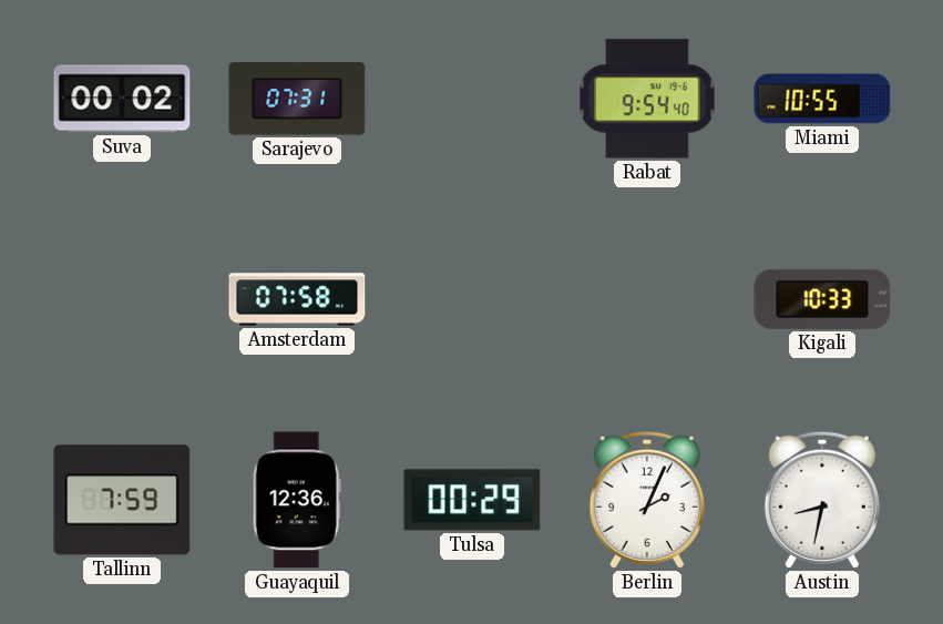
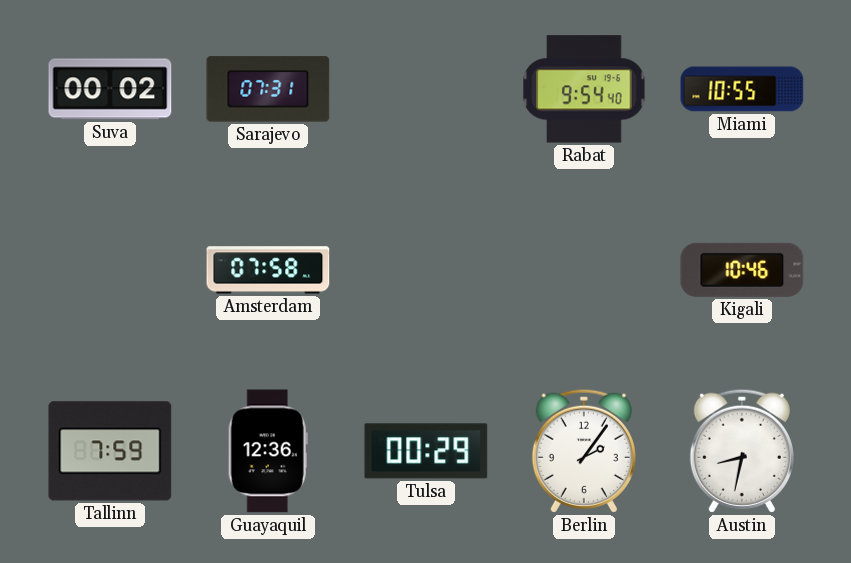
Kigali: 10:33 -> 10:46
Berlin: 2:04 -> 2:06
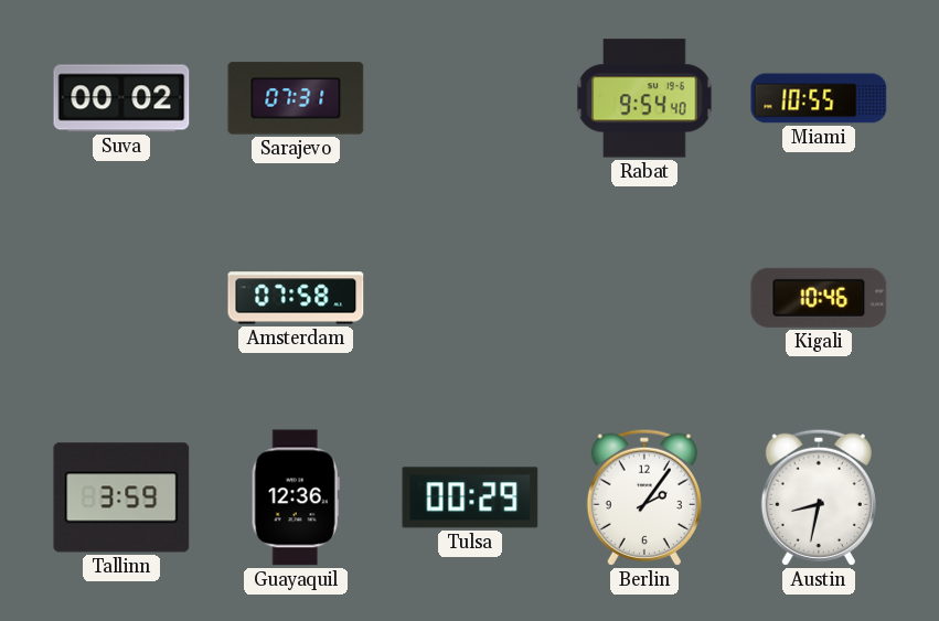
Tallinn: 7:59 -> 3:59
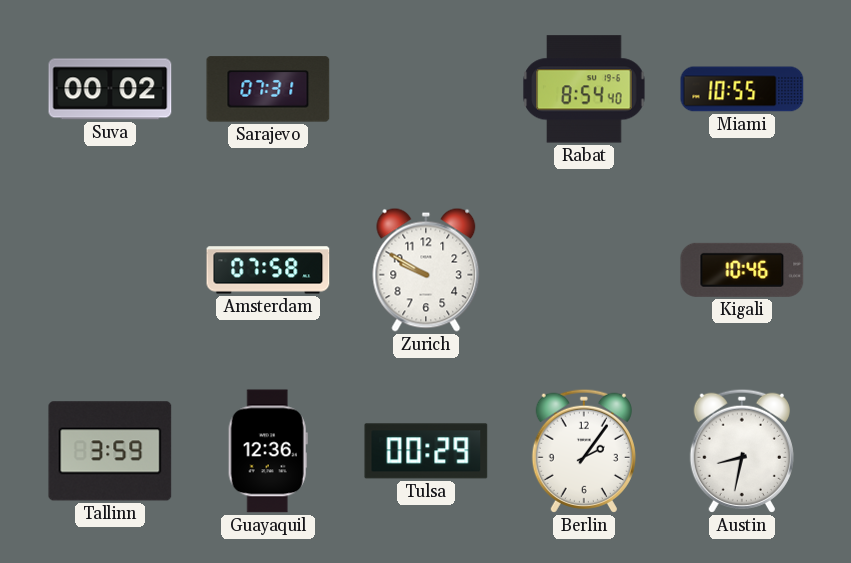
Rabat: 9:54 -> 8:54
Zurich: none -> 9:50
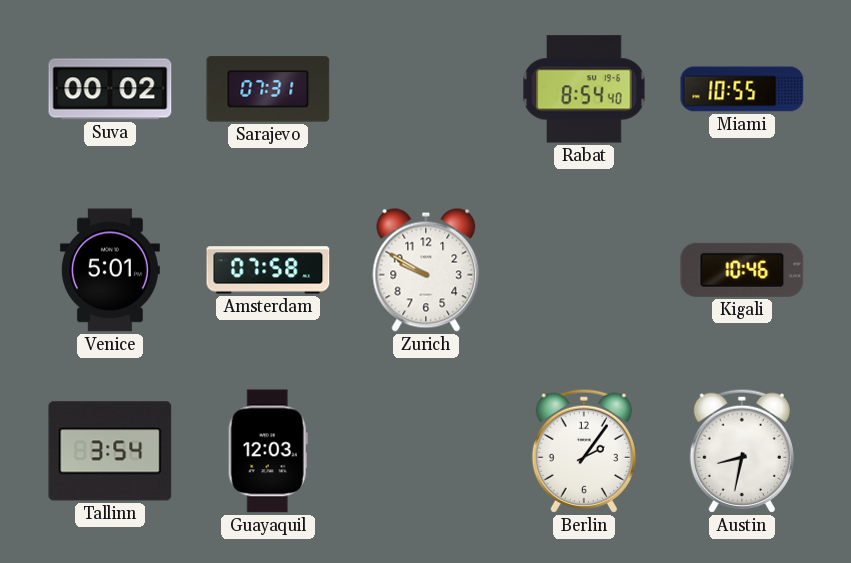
Venice: none -> 5:01
Tallinn: 3:59 -> 3:54
Guayaquil: 12:36 -> 12:03
Tulsa: 00:29 -> none
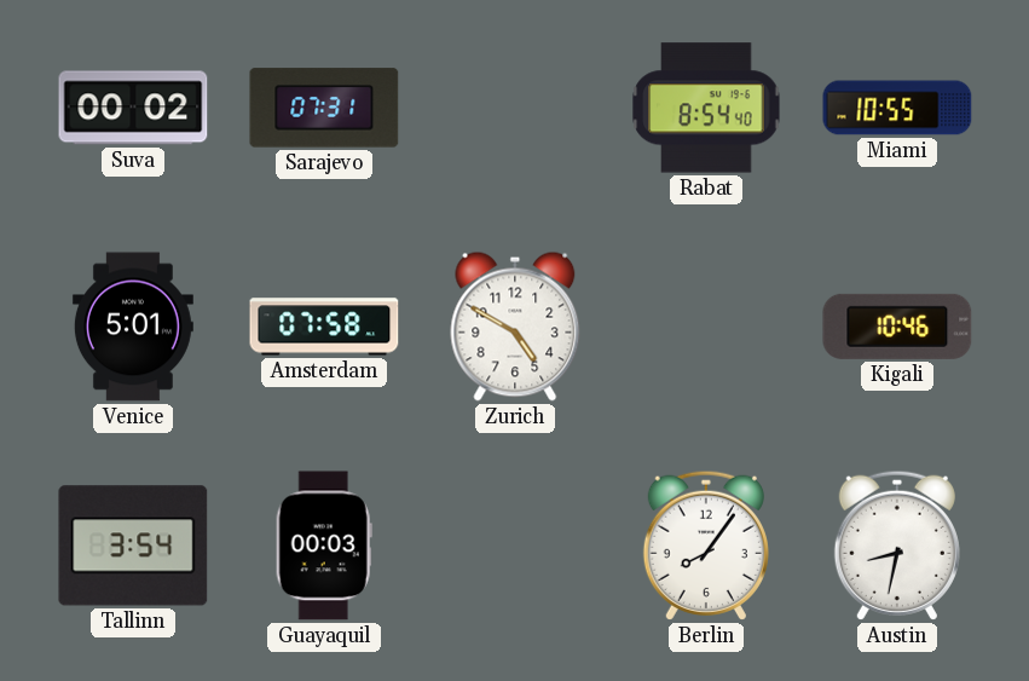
Zurich: 9:50 -> 4:50
Guayaquil: 12:03 -> 00:03
Berlin: 2:06 -> 8:06
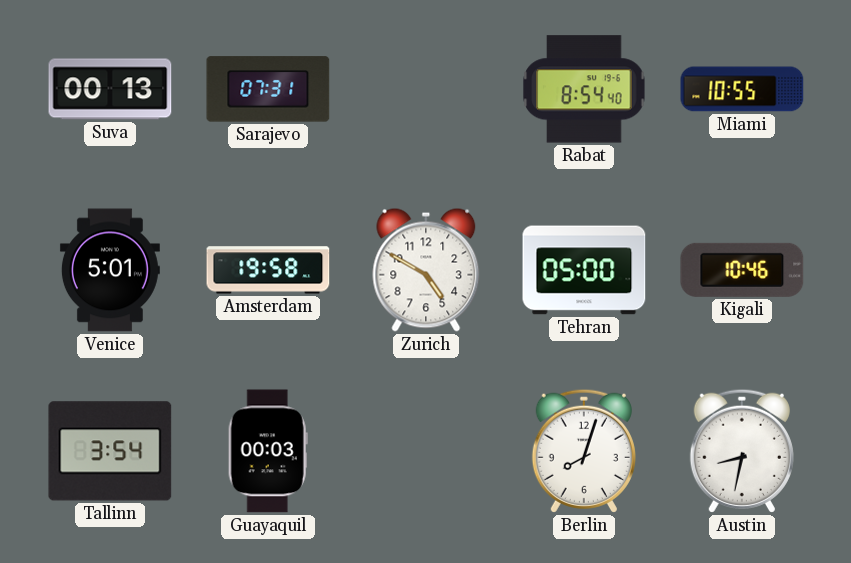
Suva: 00:02 -> 00:13
Amsterdam: 07:58 -> 19:58
Tehran: none -> 05:00
Berlin: 8:06 -> 8:03
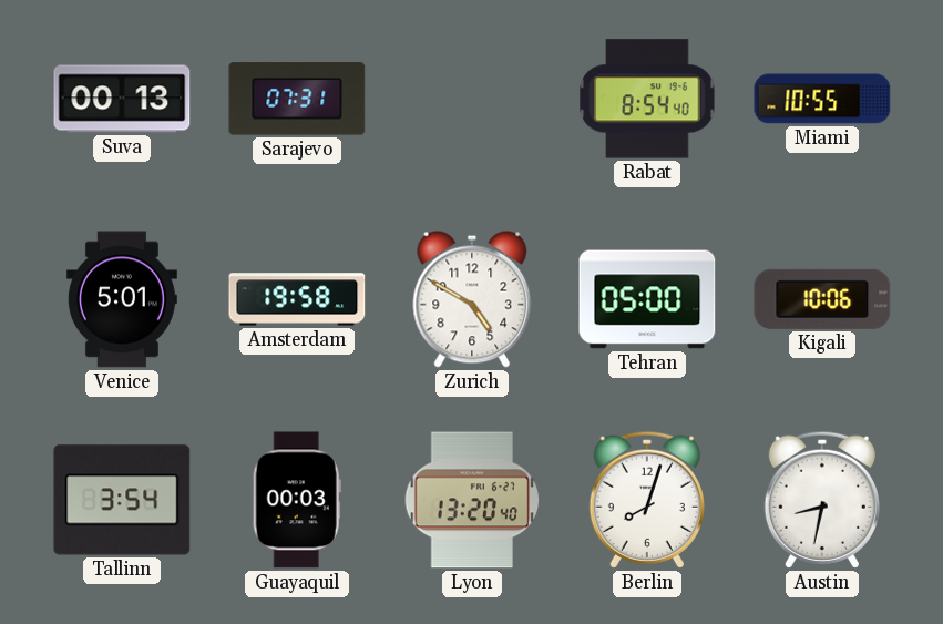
Kigali: 10:46 -> 10:06
Lyon: none -> 13:20
